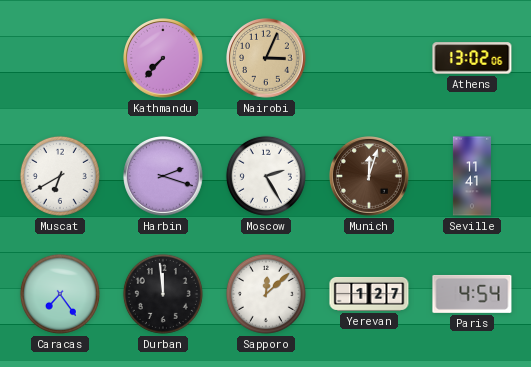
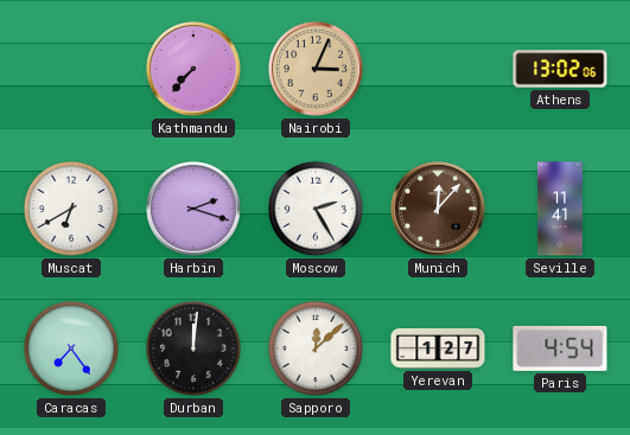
Munich: 12:03 -> 12:07
Durban: 11:59 -> 12:01
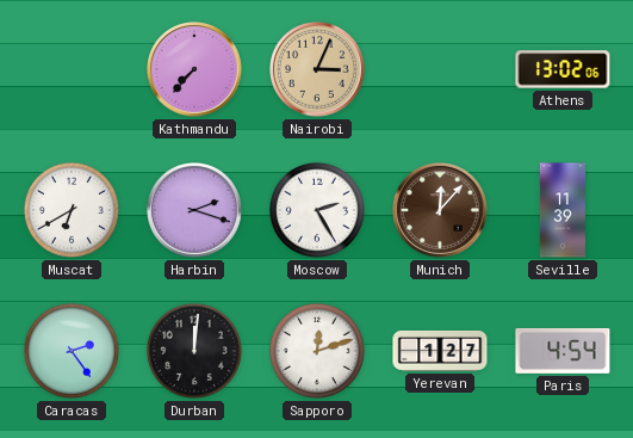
Seville: 11:41 -> 11:39
Caracas: 7:24 -> 2:24
Sapporo: 12:08 -> 12:12
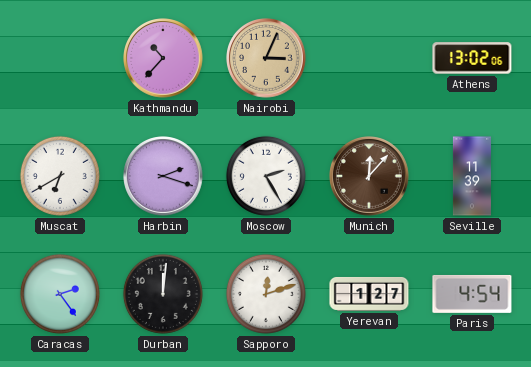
Kathmandu: 7:37 -> 10:37
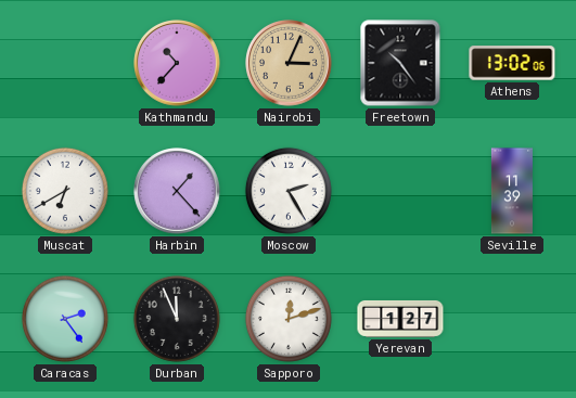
Freetown: none -> 10:24
Harbin: 2:18 -> 1:23
Munich: 12:07 -> none
Durban: 12:01 -> 11:56
Paris: 4:54 -> none
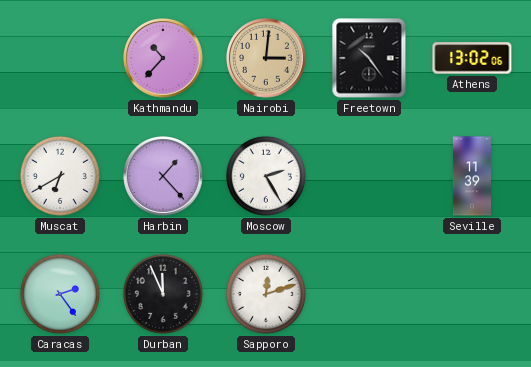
Nairobi: 3:04 -> 3:01
Yerevan: 1:27 -> none
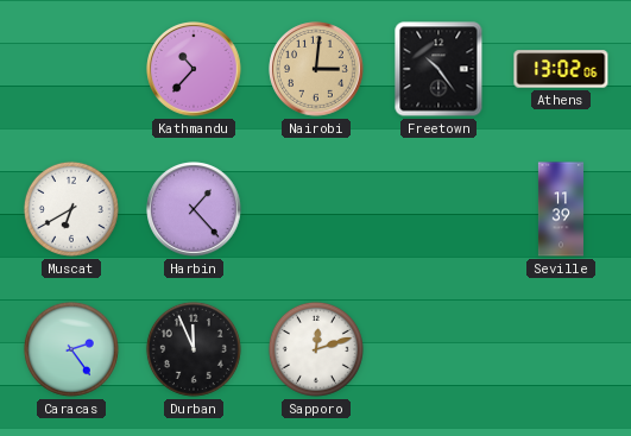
Moscow: 2:25 -> none
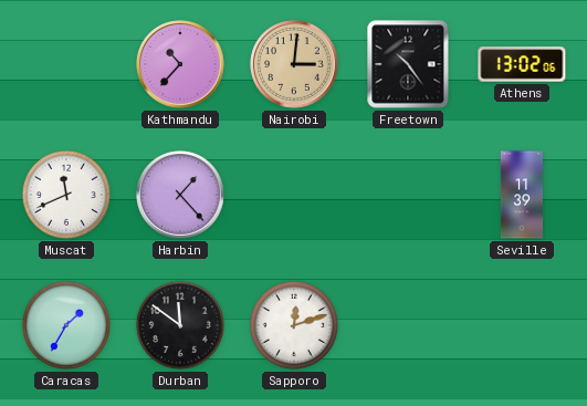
Muscat: 6:40 -> 11:41
Caracas: 2:24 -> 1:35
Durban: 11:56 -> 11:51
